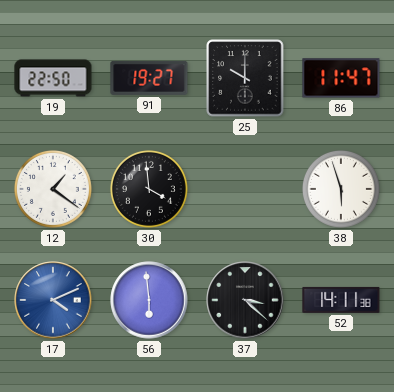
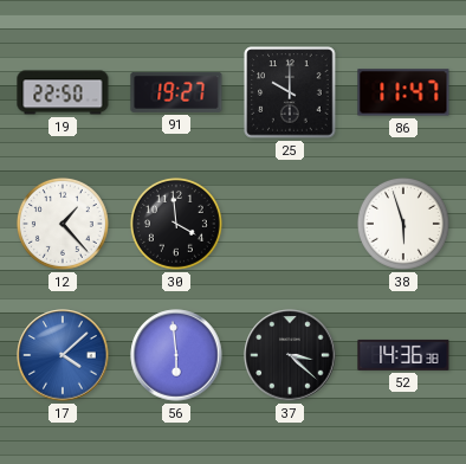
12: 1:21 -> 1:23
17: 4:11 -> 4:08
52: 14:11 -> 14:36
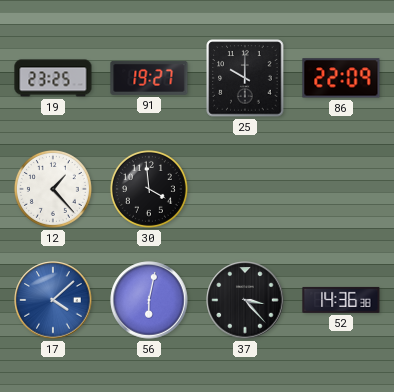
19: 22:50 -> 23:25
86: 11:47 -> 22:09
38: 5:57 -> none
56: 5:59 -> 6:02
37: 3:22 -> 3:23
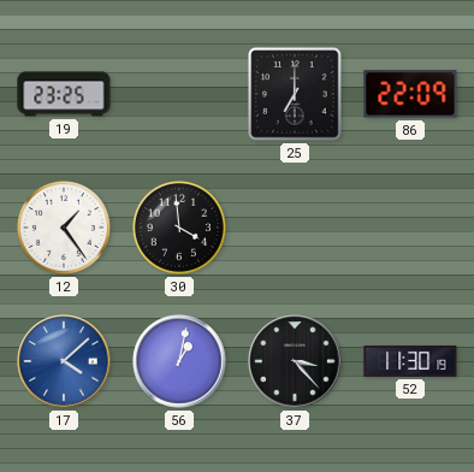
91: 19:27 -> none
25: 10:00 -> 7:00
12: 1:23 -> 1:24
56: 6:02 -> 1:02
52: 14:36 -> 11:30
